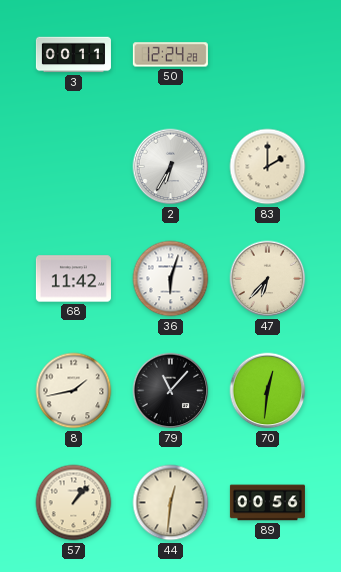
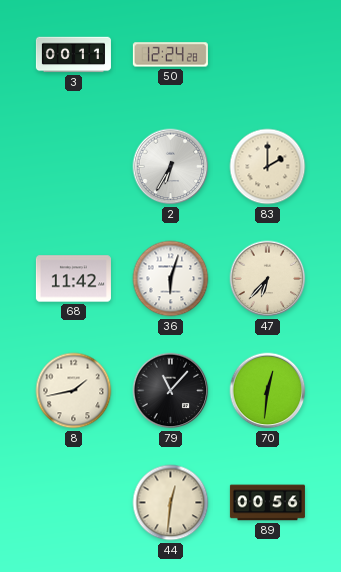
57: 1:07 -> none
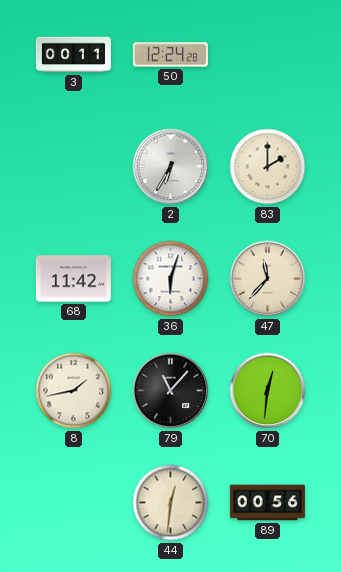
47: 6:37 -> 11:37
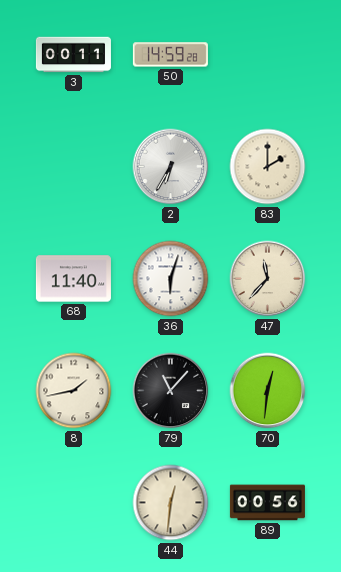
50: 12:24 -> 14:59
68: 11:42 -> 11:40
